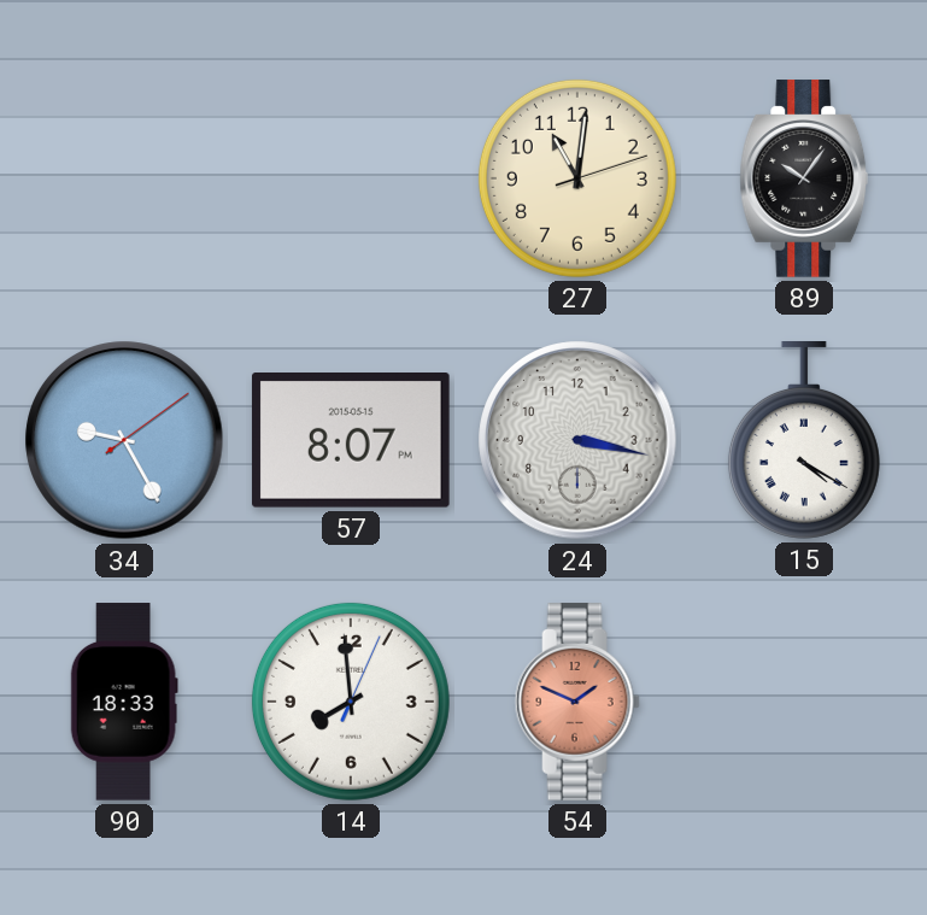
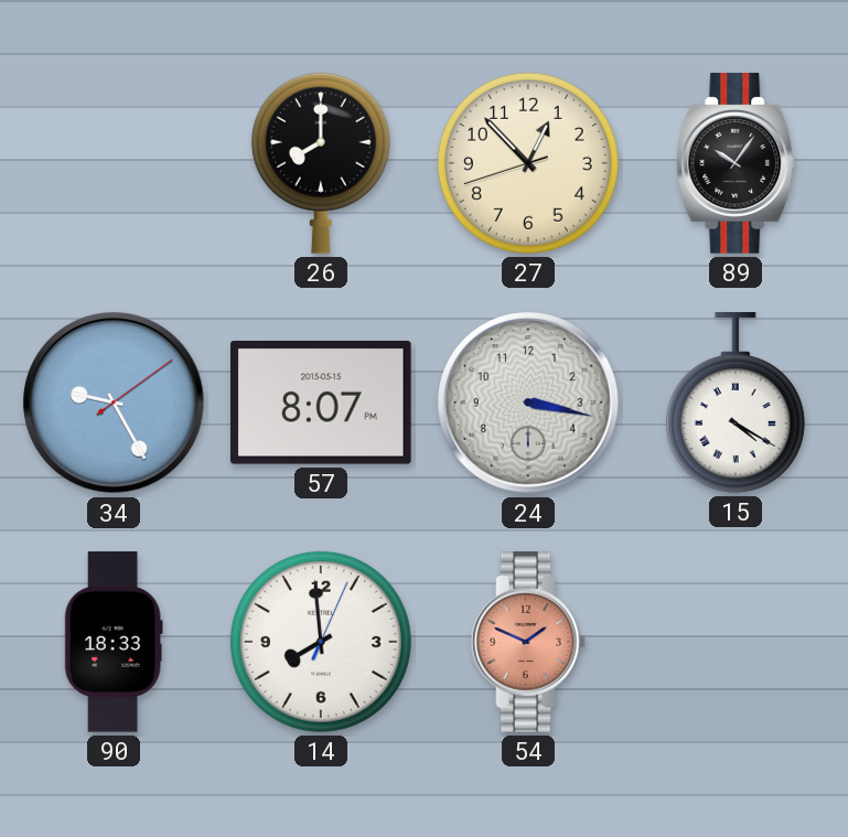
26: none -> 8:00
27: 11:01 -> 12:52
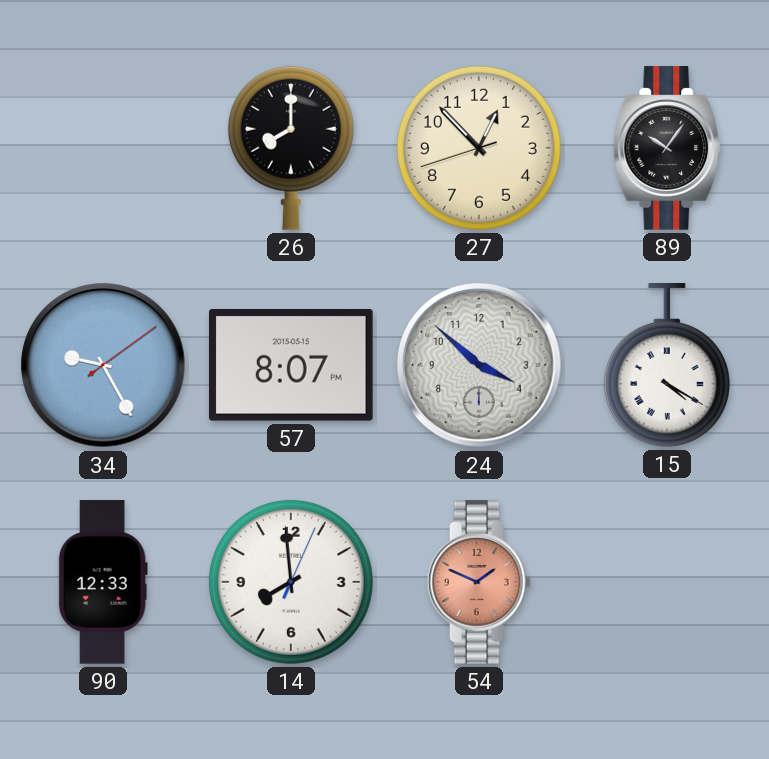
24: 3:17 -> 3:52
90: 18:33 -> 12:33
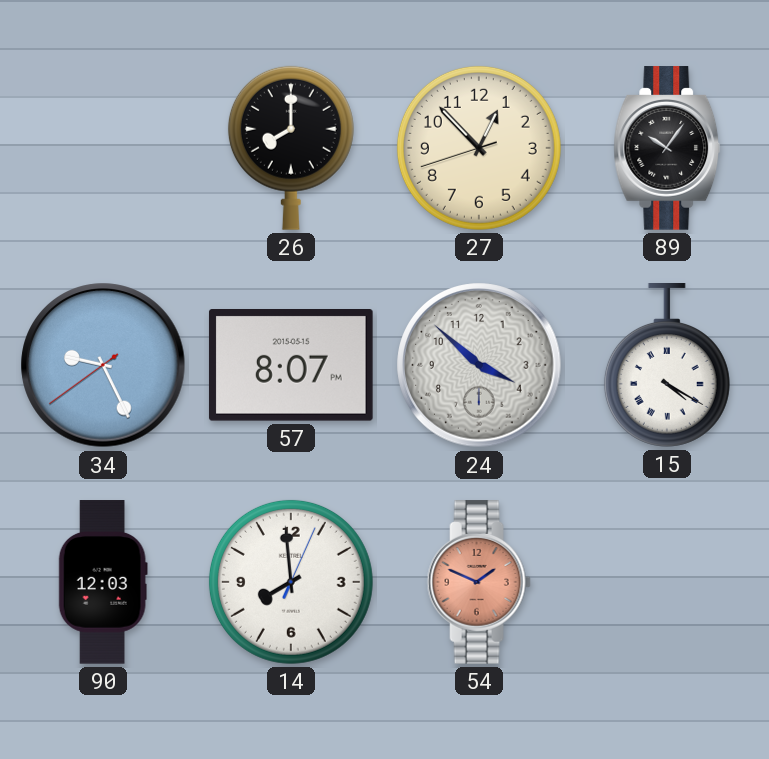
34: 9:25:09 -> 9:25:39
90: 12:33 -> 12:03
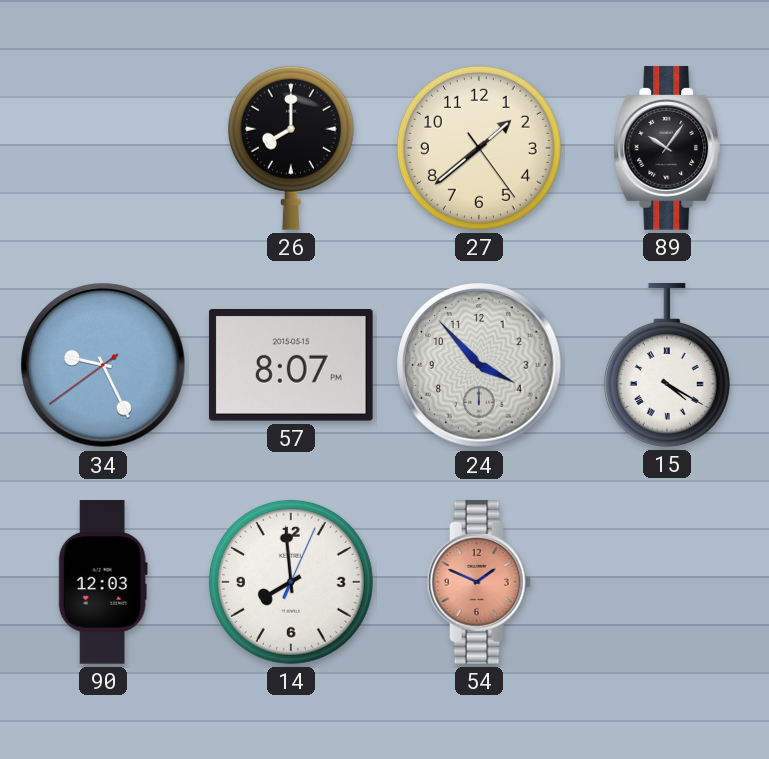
27: 12:52 -> 1:38
24: 3:52 -> 3:53
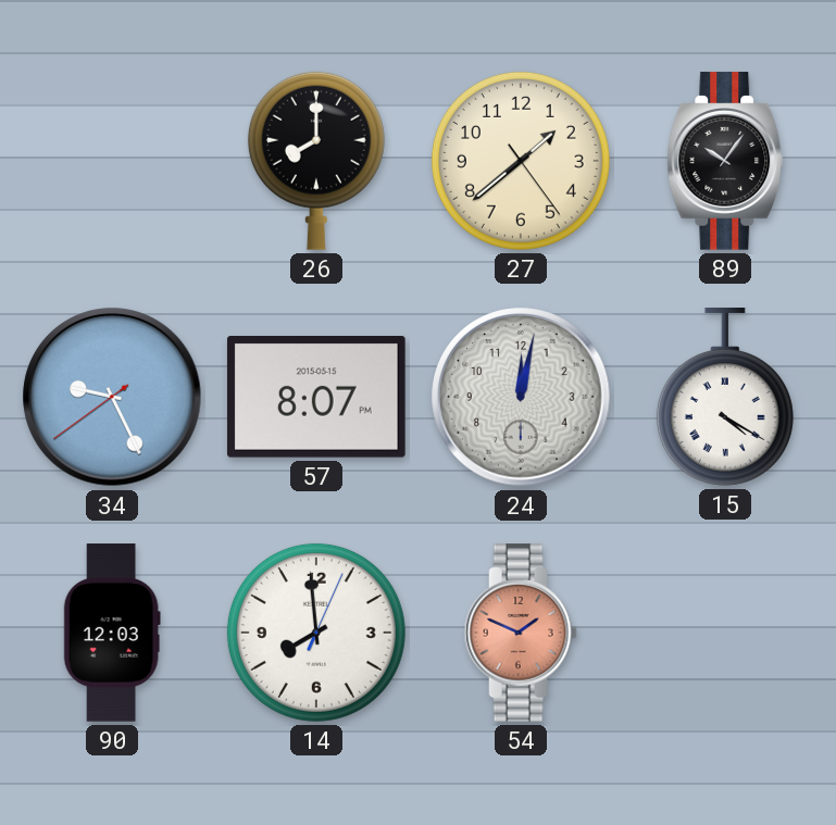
24: 3:53 -> 12:02
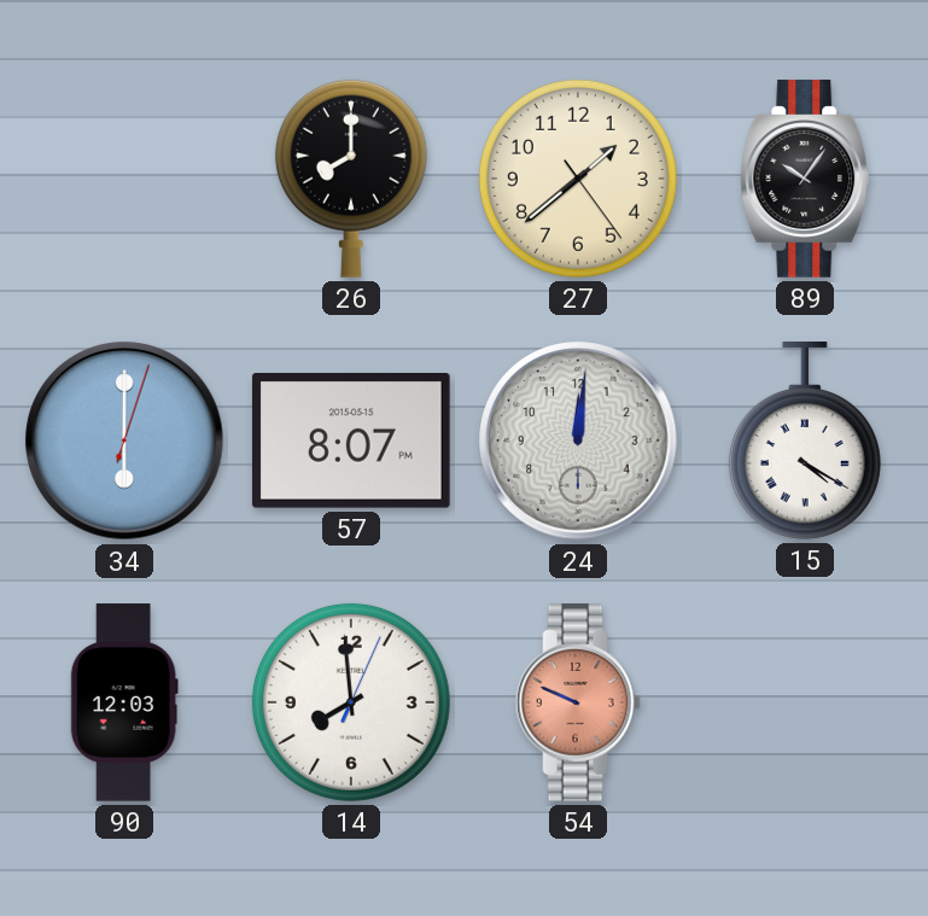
34: 9:25 -> 6:00
24: 12:02 -> 12:01
54: 1:49 -> 9:49
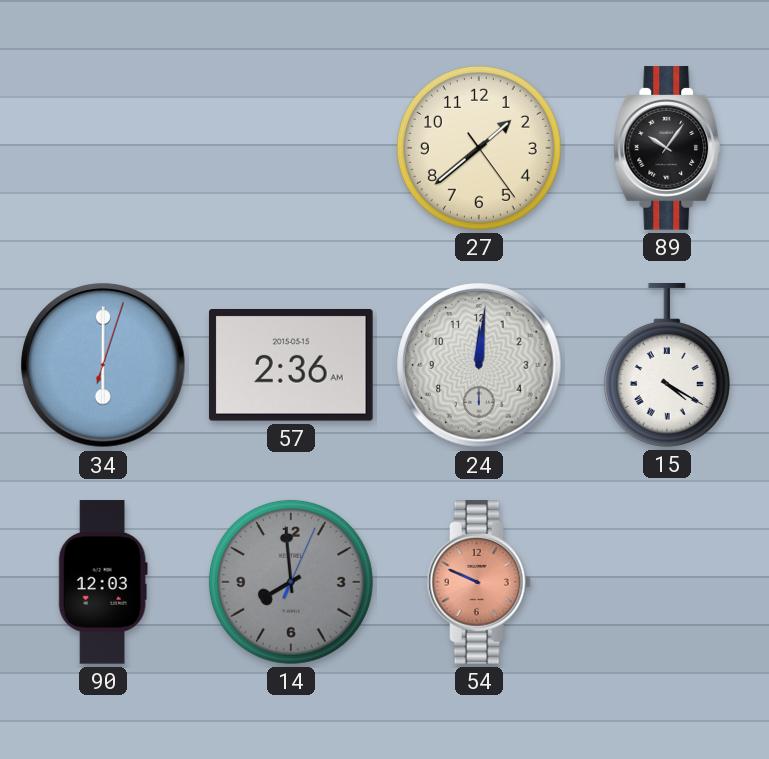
26: 8:00 -> none
57: 8:07 -> 2:36
14 dial: white -> grey
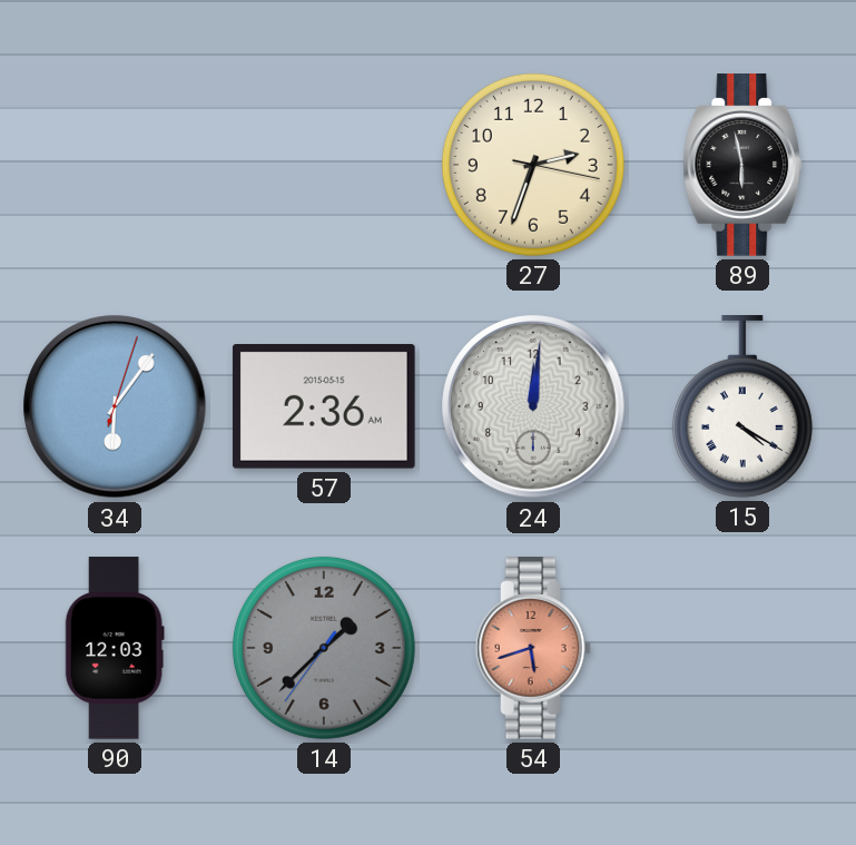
27: 1:38 -> 2:33
89: 10:06 -> 5:58
34: 6:00 -> 6:06
14: 7:59 -> 1:37
54: 9:49 -> 5:42
